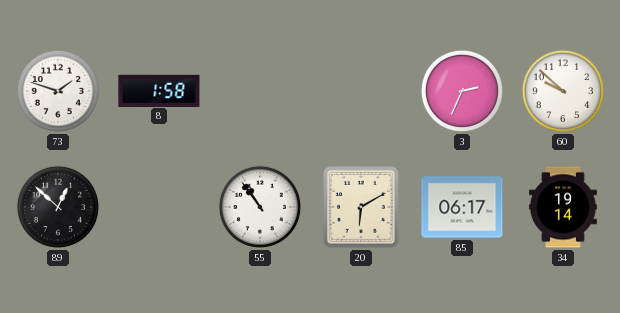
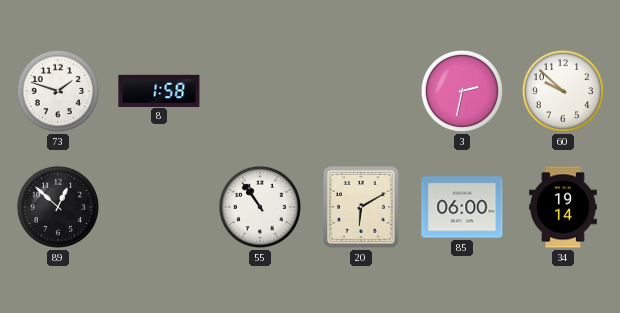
3: 2:34 -> 2:32
85: 06:17 -> 06:00
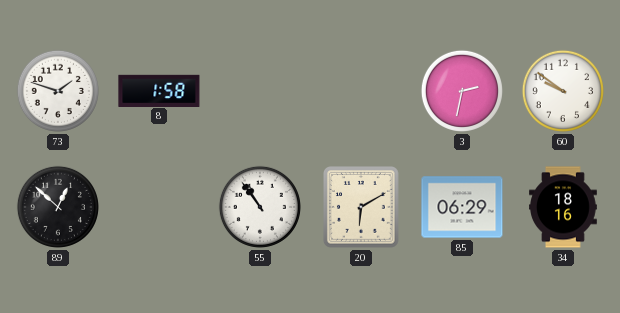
60: 9:52 -> 9:51
85: 06:00 -> 06:29
34: 19:14 -> 18:16
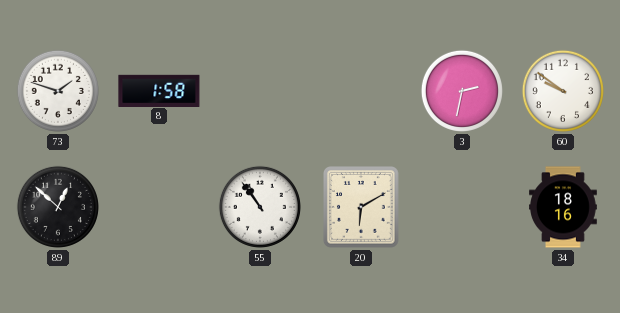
85: 06:29 -> none
